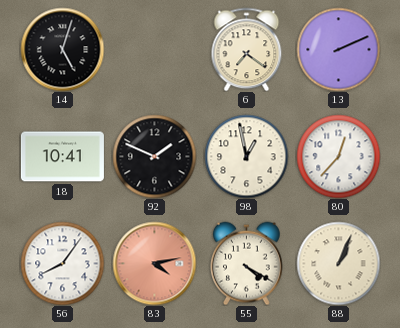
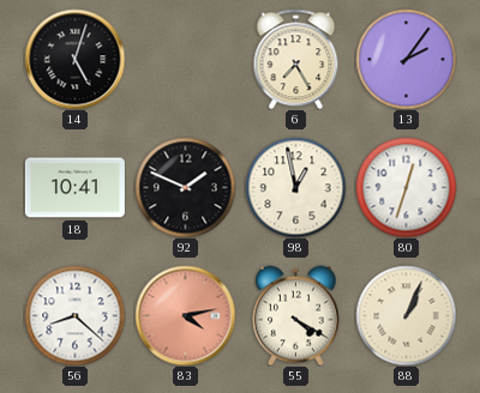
6: 7:21 -> 7:25
13: 2:11 -> 2:06
80: 12:37 -> 12:33
56: 8:06 -> 8:22
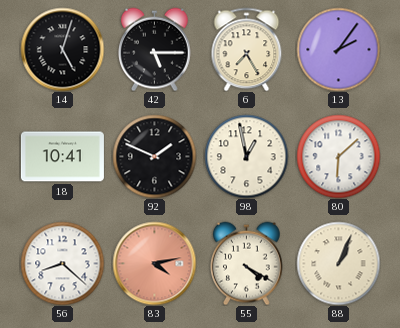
42: none -> 5:15
80: 12:33 -> 6:08
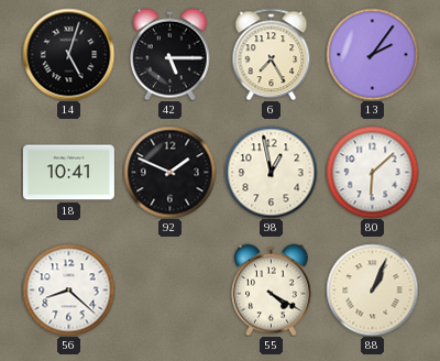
83: 4:13 -> none
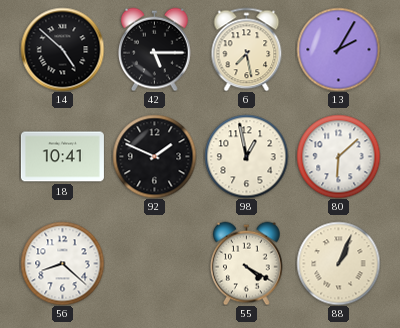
14: 5:03 -> 4:52
6: 7:25 -> 7:28
13: 2:06 -> 2:05
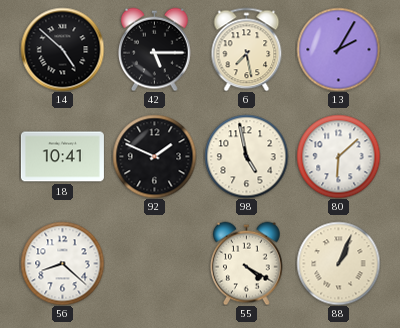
98: 12:58 -> 4:58
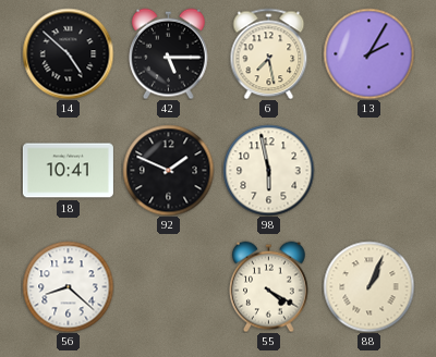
98: 4:58 -> 5:58
80: 6:08 -> none
